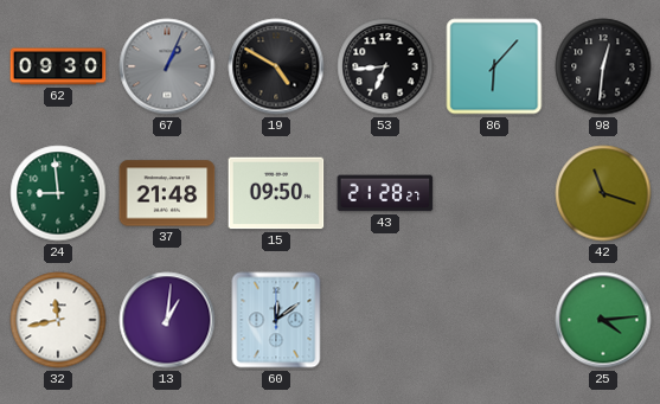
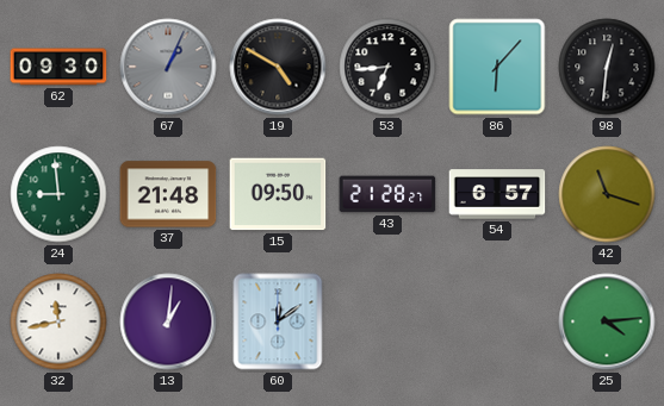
54: none -> 6:57
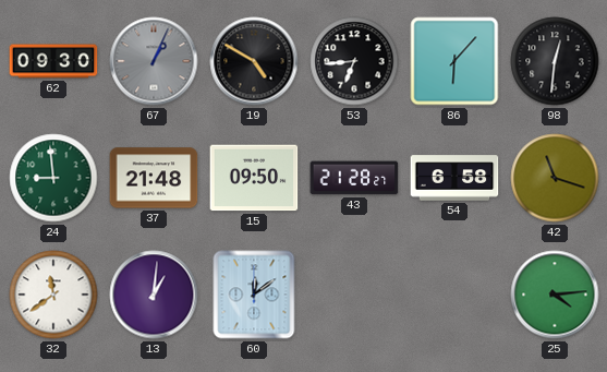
54: 6:57 -> 6:58
32: 11:43 -> 11:39
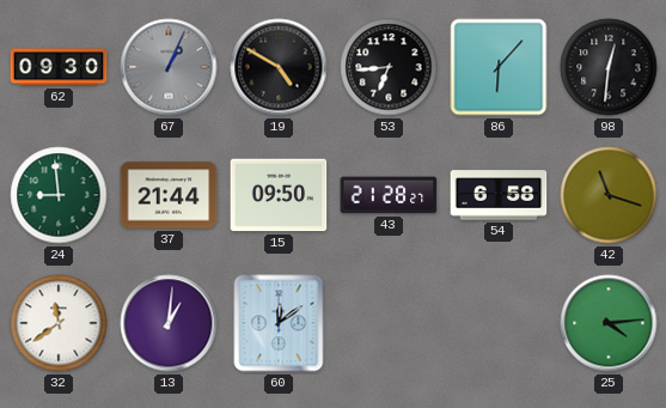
37: 21:48 -> 21:44
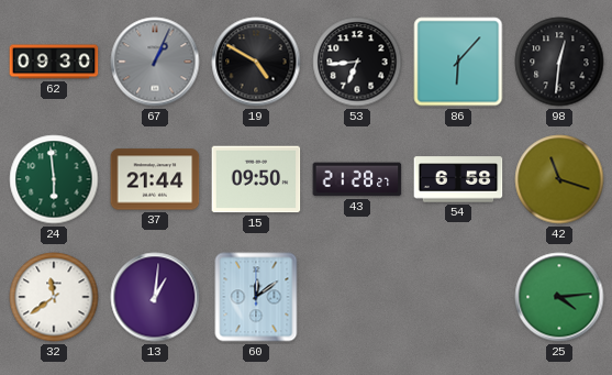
24: 8:59 -> 5:59
